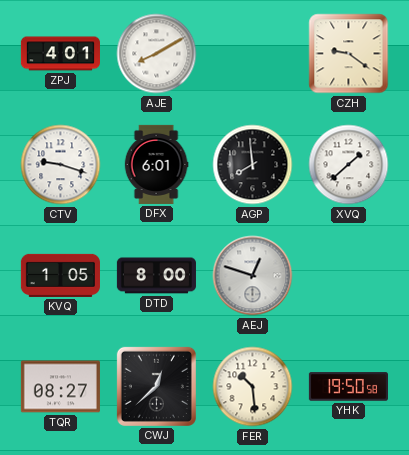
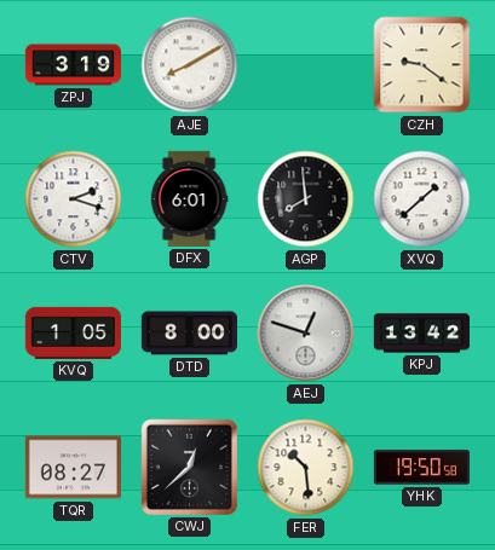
ZPJ: 4:01 -> 3:19
CTV: 9:18 -> 2:18
KPJ: none -> 13:42
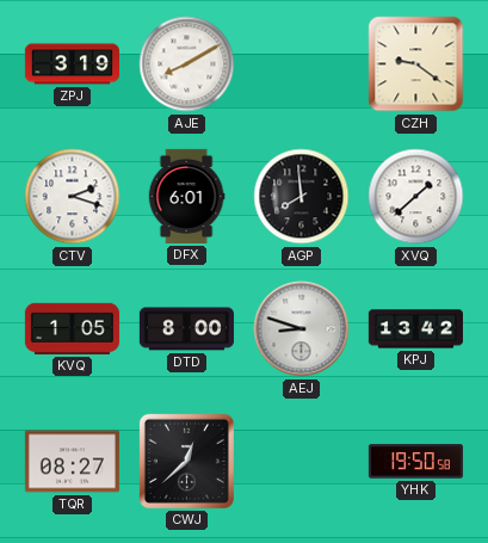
AEJ: 12:48 -> 8:48
FER: 10:29 -> none
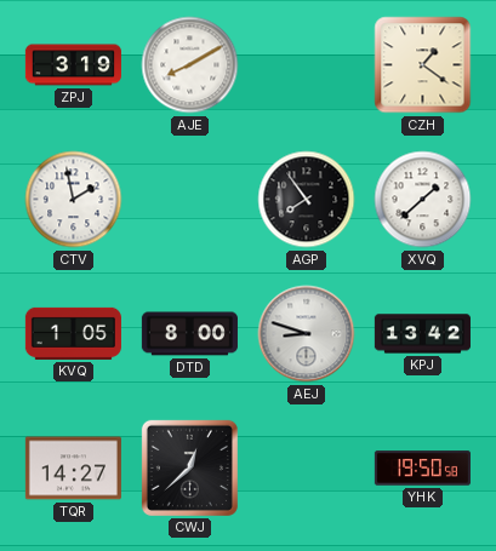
CZH: 9:21 -> 1:21
CTV: 2:18 -> 1:58
DFX: 6:01 -> none
AGP: 7:59 -> 7:54
TQR: 08:27 -> 14:27
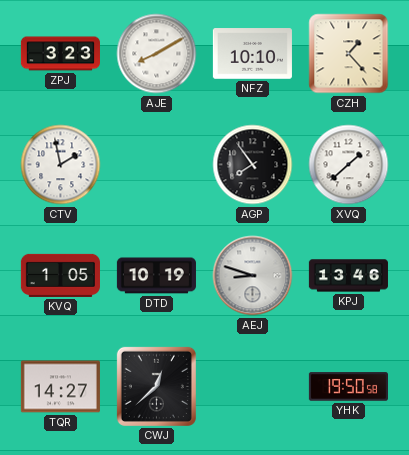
ZPJ: 3:19 -> 3:23
NFZ: none -> 10:10
CZH: 1:21 -> 1:23
DTD: 8:00 -> 10:19
KPJ: 13:42 -> 13:46
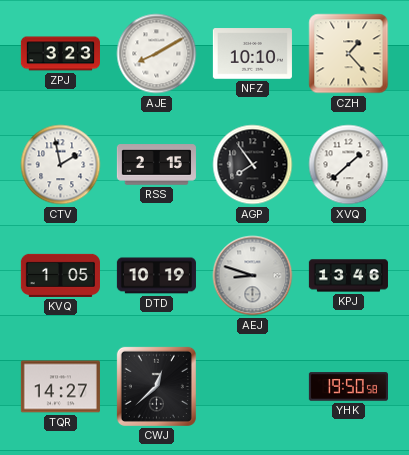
RSS: none -> 2:15
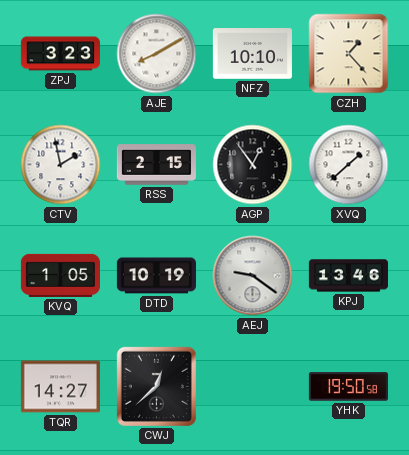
AGP: 7:54 -> 12:54
AEJ: 8:48 -> 9:21
